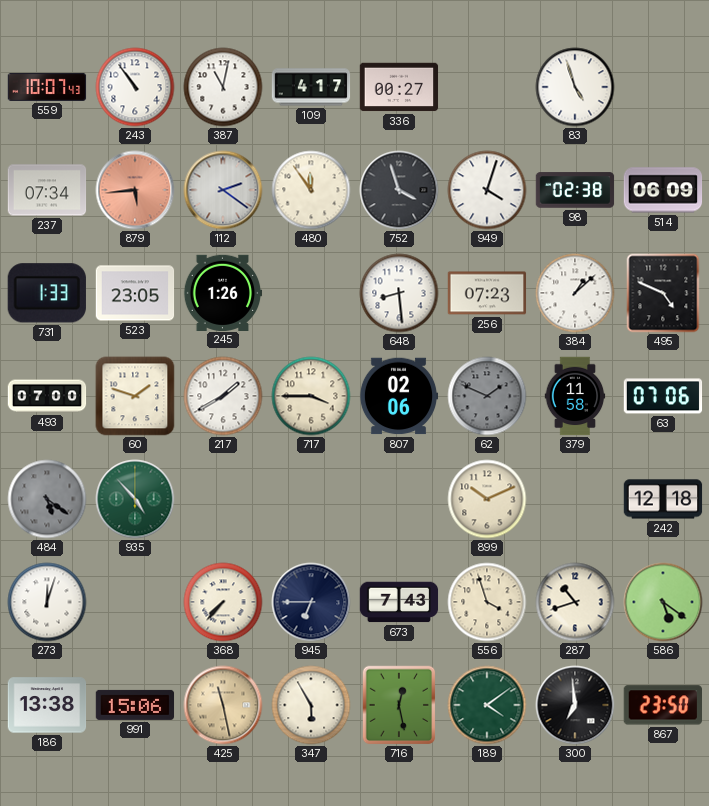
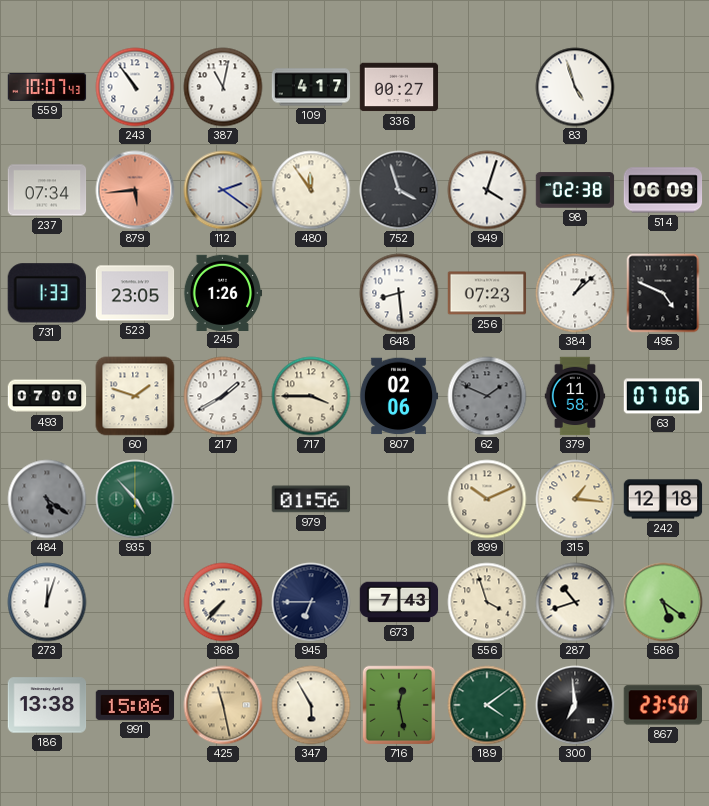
979: none -> 01:56
315: none -> 1:16
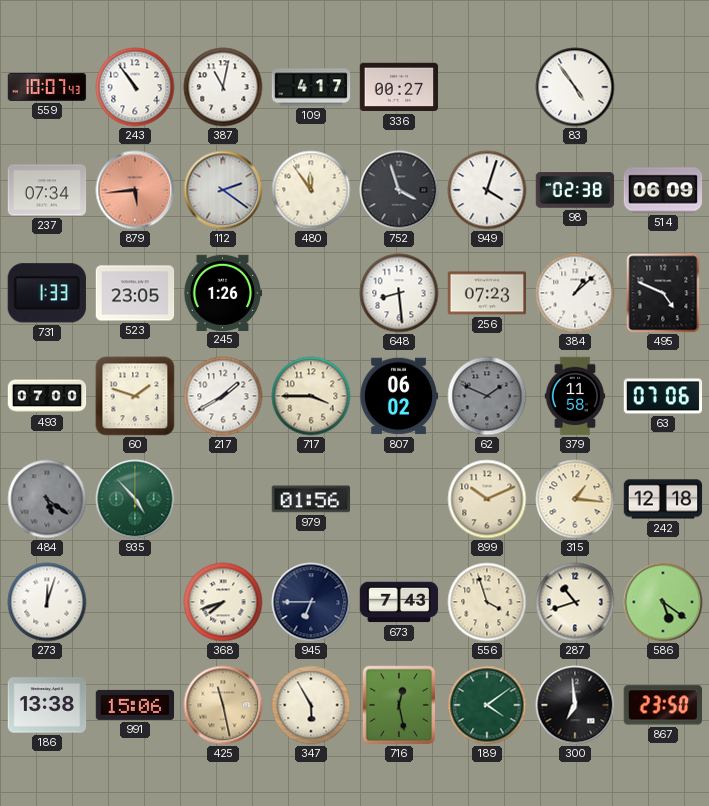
83: 4:57 -> 4:54
807: 02:06 -> 06:02
368: 7:37 -> 7:42
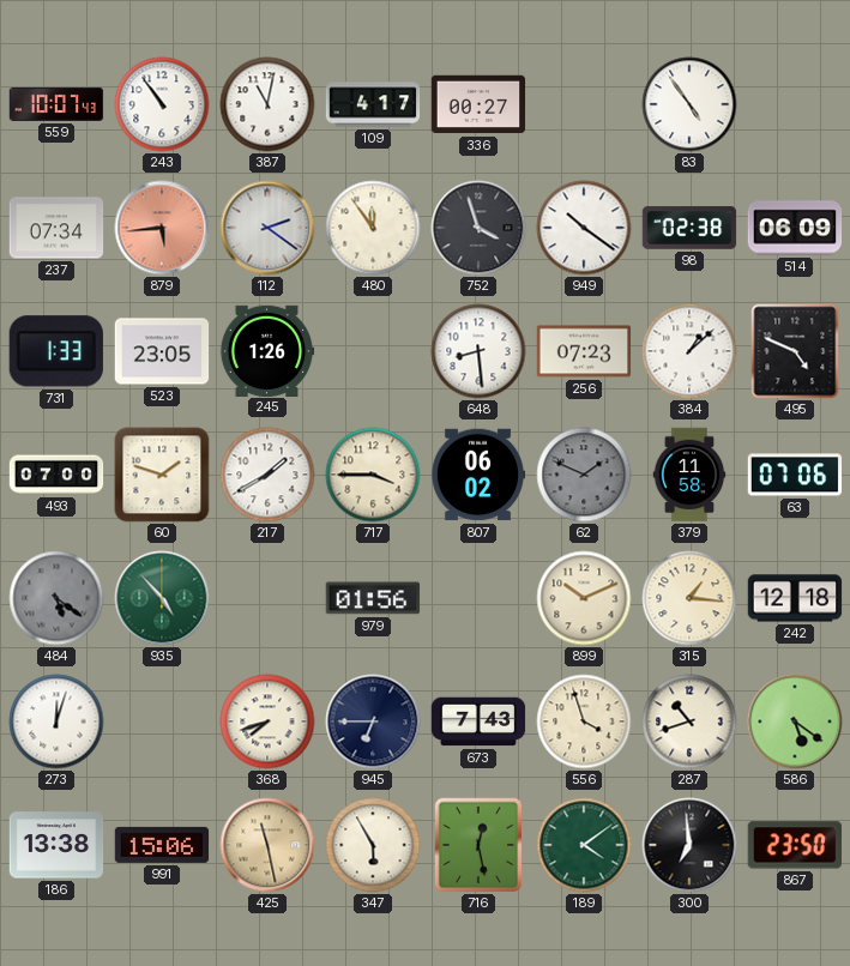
949: 4:03 -> 10:21
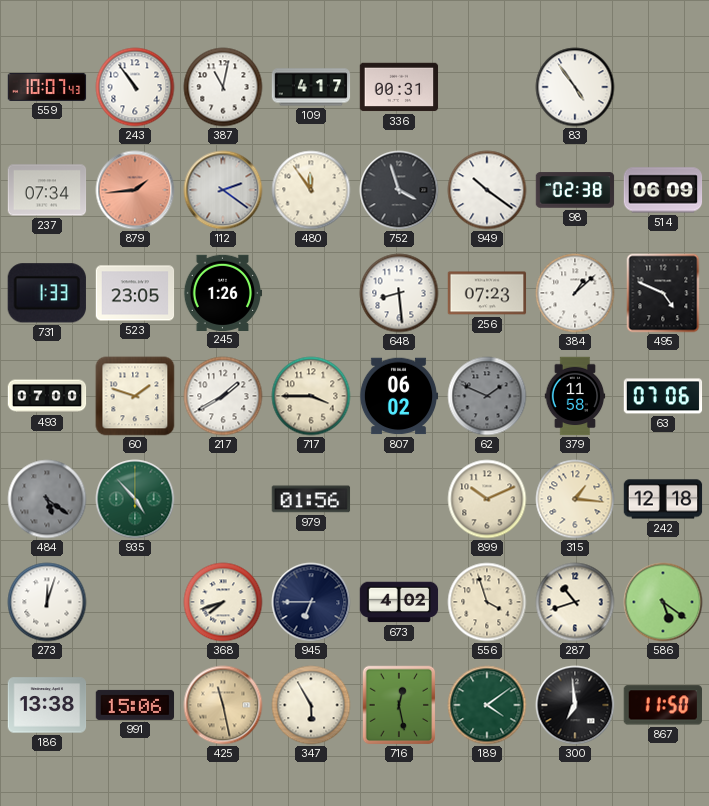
336: 00:27 -> 00:31
879: 5:44 -> 1:44
673: 7:43 -> 4:02
867: 23:50 -> 11:50
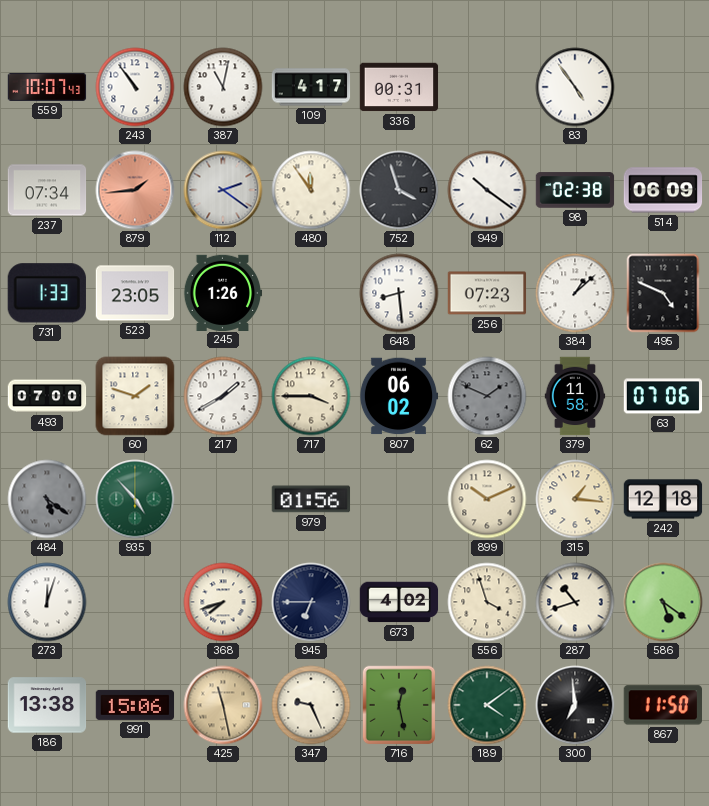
347: 5:55 -> 9:26
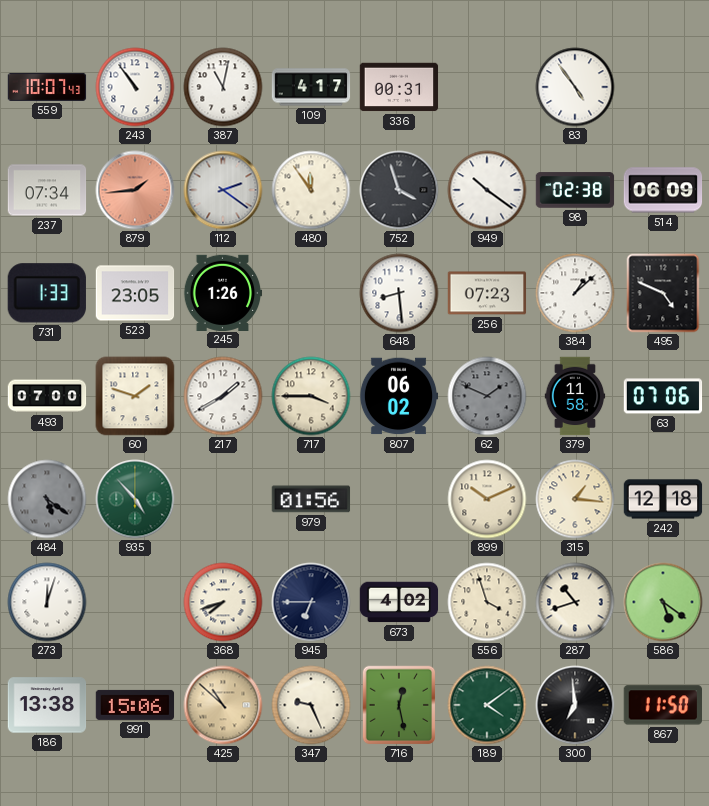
425: 11:28 -> 10:52
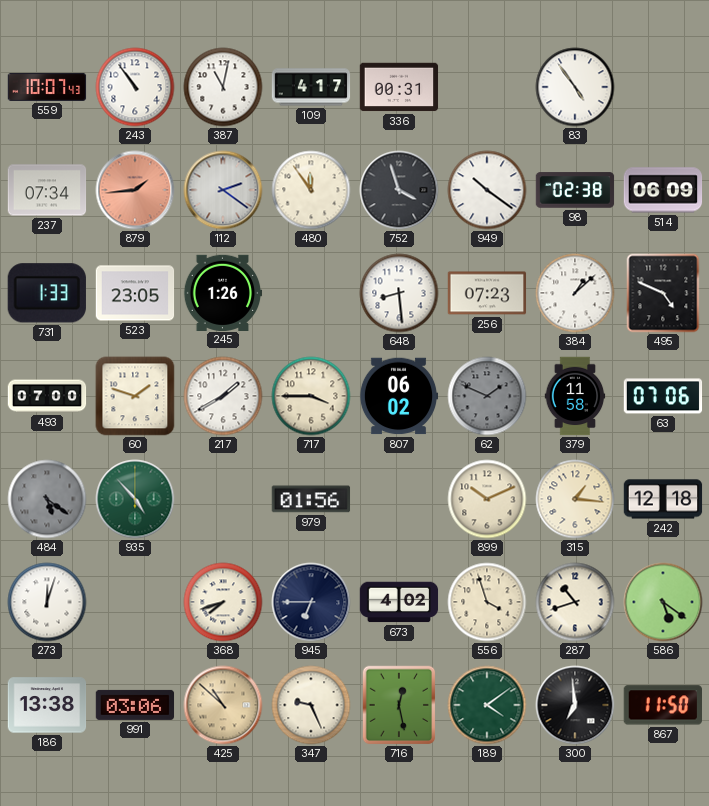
991: 15:06 -> 03:06
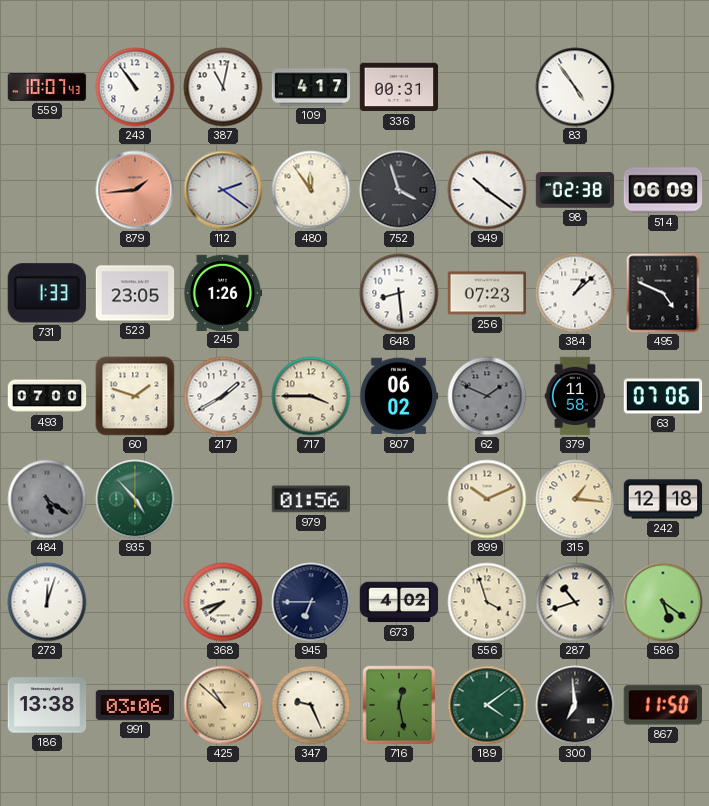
237: 07:34 -> none
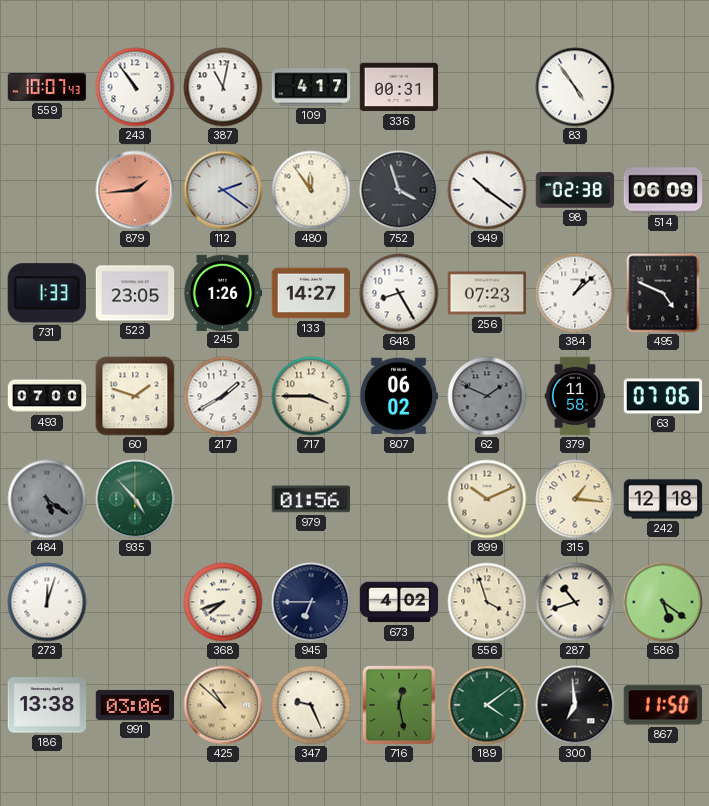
133: none -> 14:27
648: 8:29 -> 8:25
